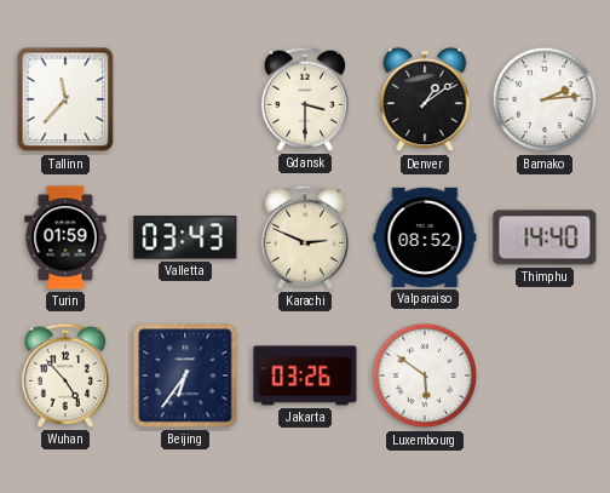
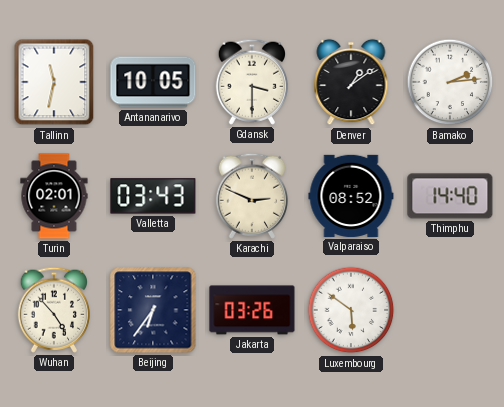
Tallinn: 11:37 -> 11:32
Antananarivo: none -> 10:05
Turin: 01:59 -> 02:01
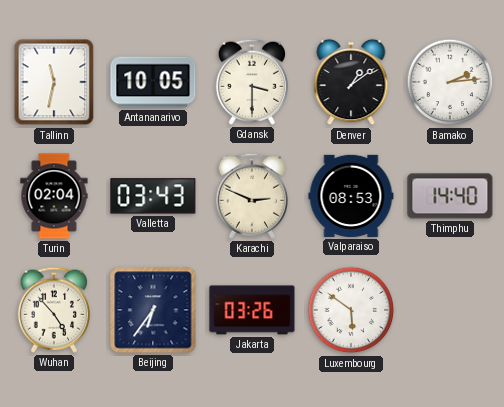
Turin: 02:01 -> 02:04
Valparaiso: 08:52 -> 08:53
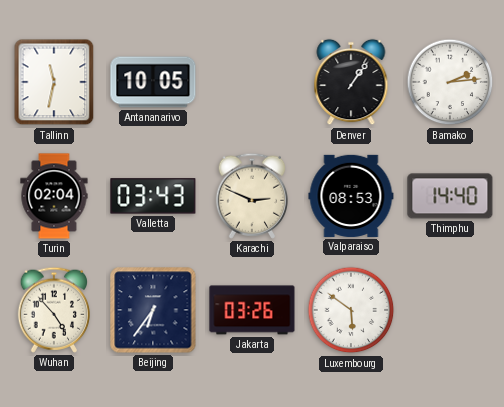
Gdansk: 3:30 -> none
Denver: 1:09 -> 1:06
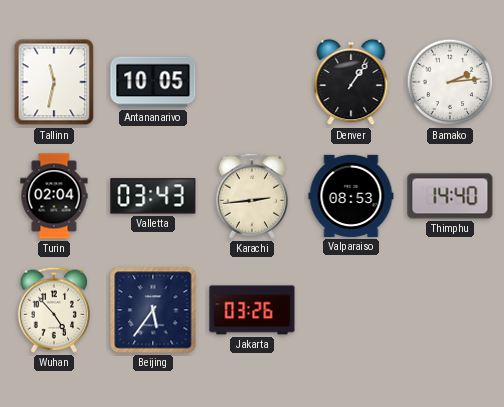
Karachi: 2:49 -> 2:44
Beijing: 6:36 -> 5:36
Luxembourg: 5:51 -> none
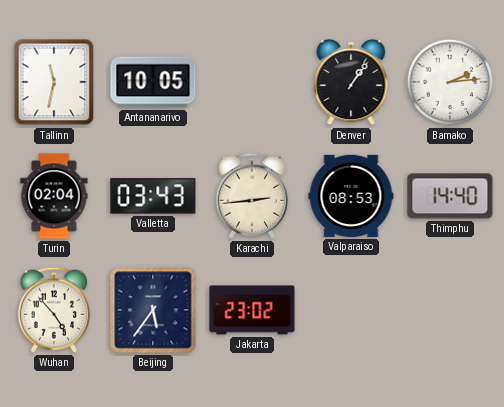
Jakarta: 03:26 -> 23:02
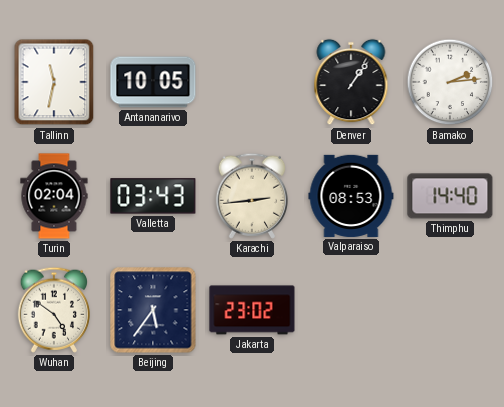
Wuhan: 4:53 -> 4:51
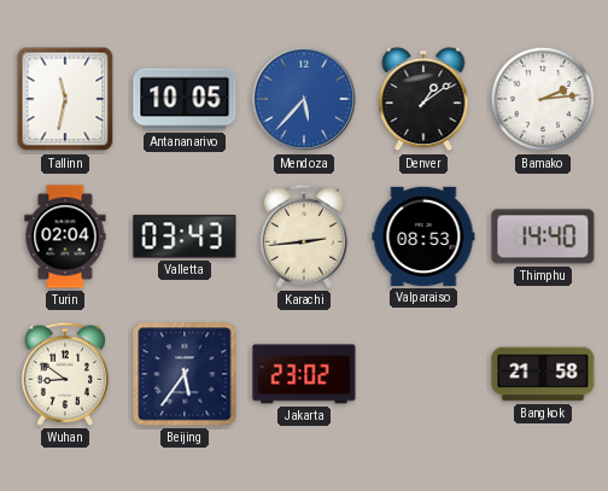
Mendoza: none -> 5:37
Denver: 1:06 -> 1:09
Wuhan: 4:51 -> 8:51
Bangkok: none -> 21:58
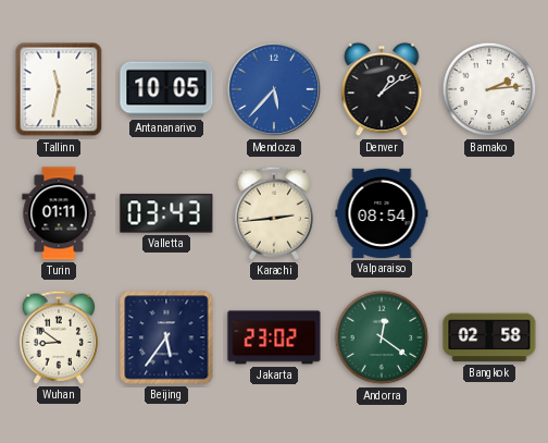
Turin: 02:04 -> 01:11
Valparaiso: 08:53 -> 08:54
Thimphu: 14:40 -> none
Andorra: none -> 12:21
Bangkok: 21:58 -> 02:58
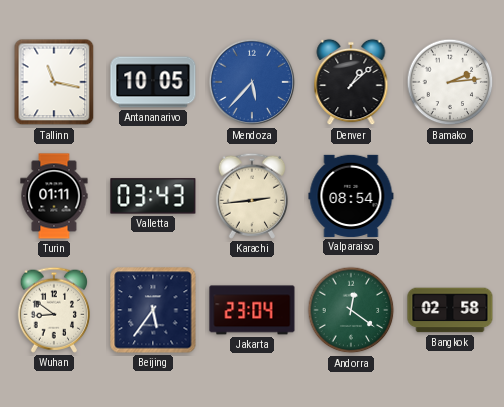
Tallinn: 11:32 -> 11:17
Denver: 1:09 -> 1:08
Jakarta: 23:02 -> 23:04
